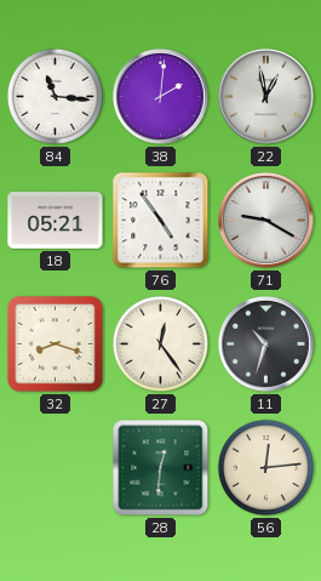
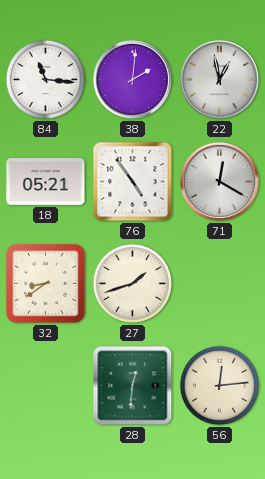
71: 9:20 -> 12:20
32: 8:18 -> 8:39
27: 12:24 -> 1:42
11: 10:33 -> none
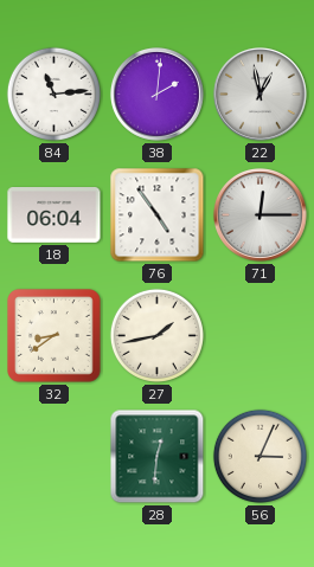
84: 11:16 -> 11:14
18: 05:21 -> 06:04
71: 12:20 -> 12:15
27: 1:42 -> 1:43
56: 12:14 -> 3:04
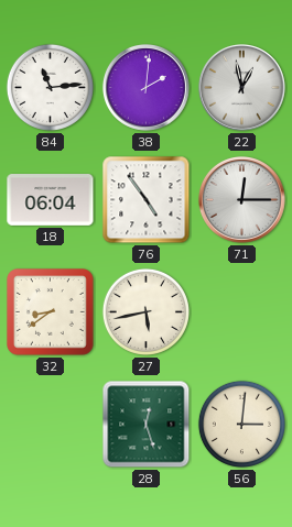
27: 1:43 -> 5:43
28: 12:31 -> 12:27
56: 3:04 -> 3:01
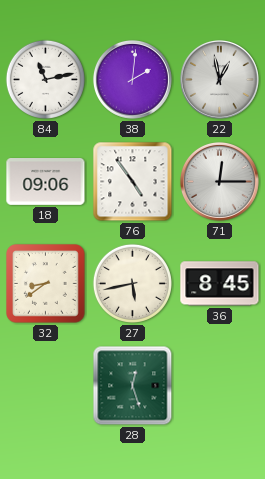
84: 11:14 -> 11:13
18: 06:04 -> 09:06
36: none -> 8:45
56: 3:01 -> none
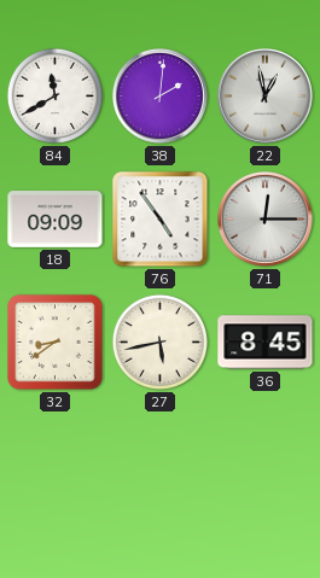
84: 11:13 -> 11:40
18: 09:06 -> 09:09
28: 12:27 -> none
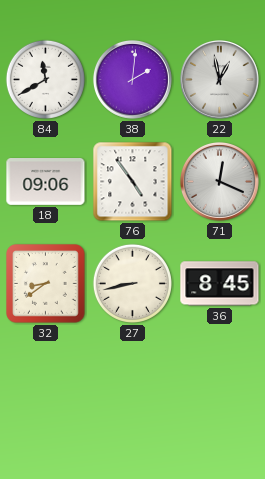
18: 09:09 -> 09:06
71: 12:15 -> 12:19
27: 5:43 -> 8:43
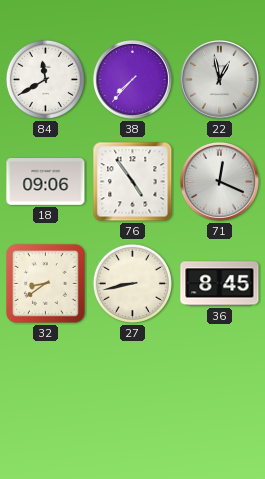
38: 2:01 -> 7:37
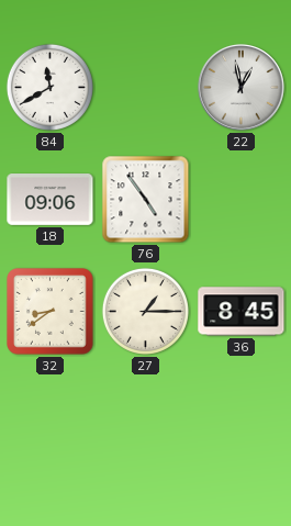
38: 7:37 -> none
71: 12:19 -> none
27: 8:43 -> 1:15
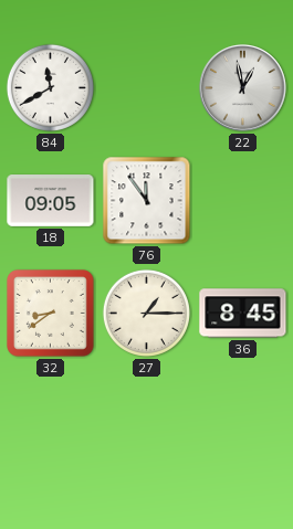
18: 09:06 -> 09:05
76: 4:54 -> 11:54
